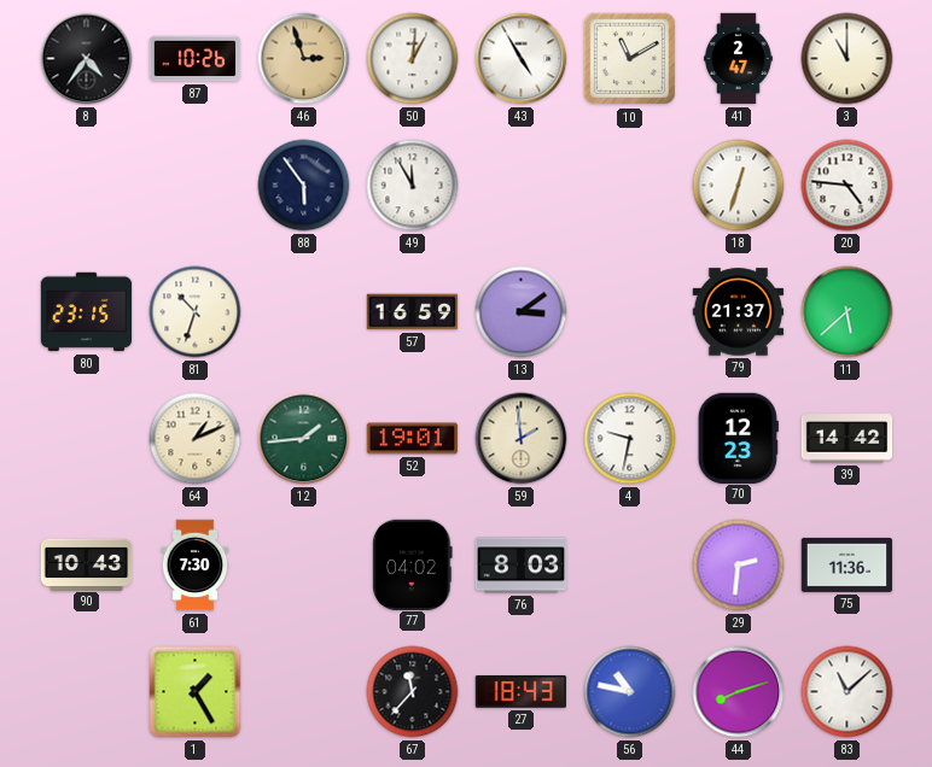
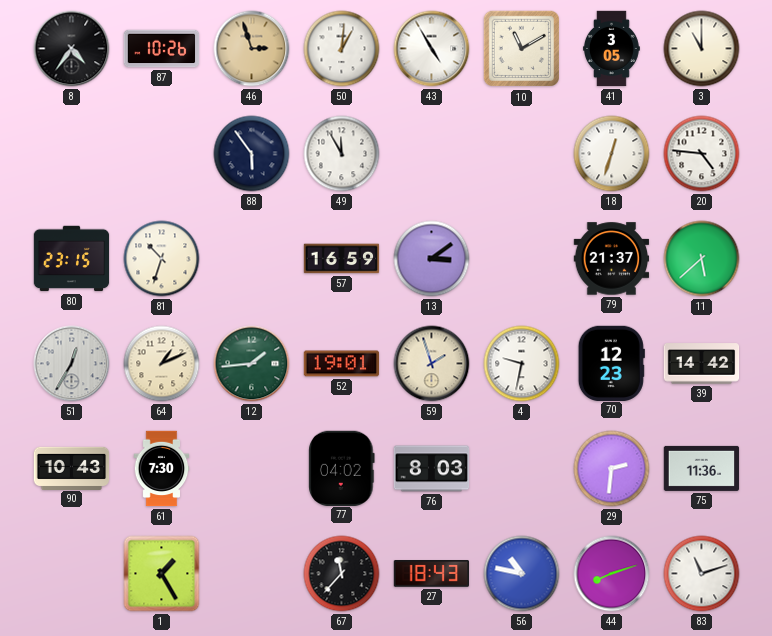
41: 2:47 -> 3:05
51: none -> 12:35
59: 1:59 -> 1:57
83: 11:08 -> 11:12
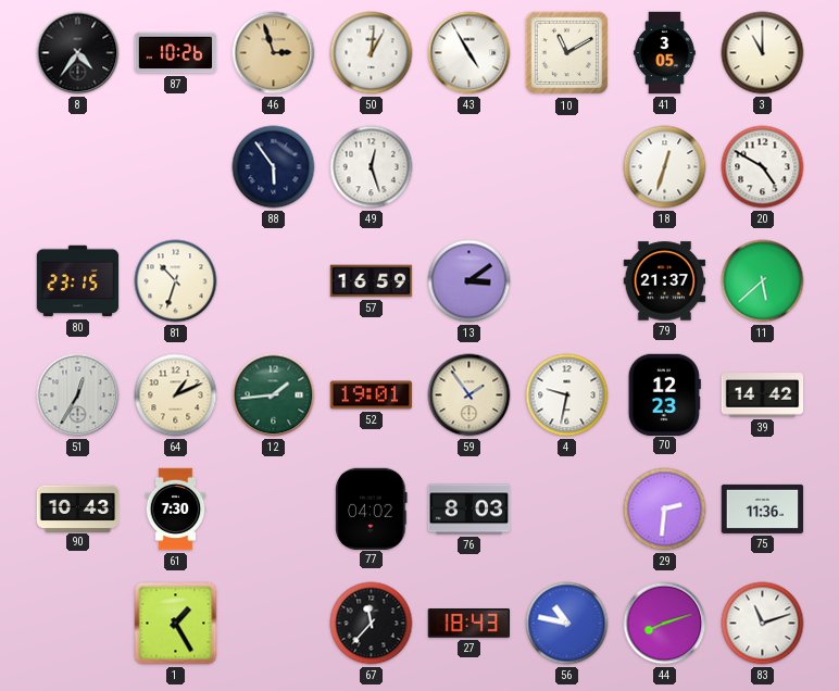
49: 11:55 -> 12:27
20: 4:46 -> 4:50
59: 1:57 -> 1:54
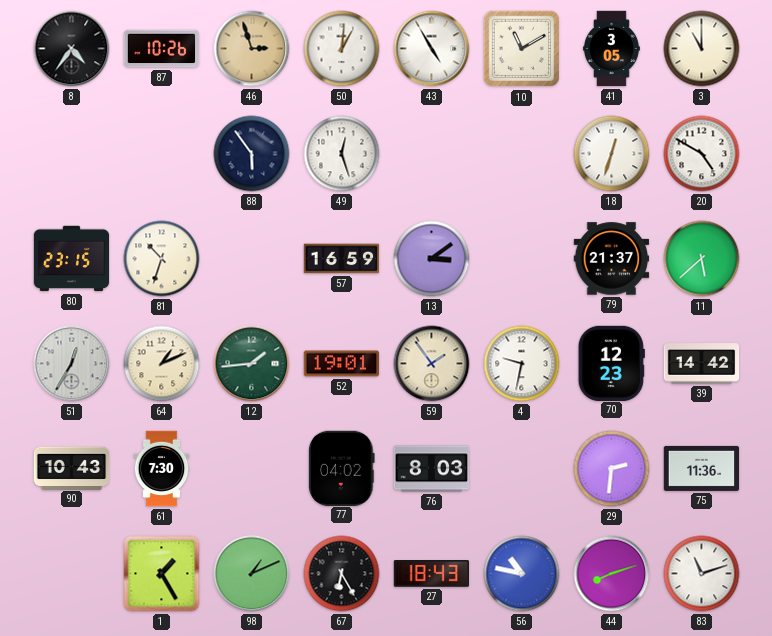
98: none -> 1:11
67: 11:37 -> 6:25
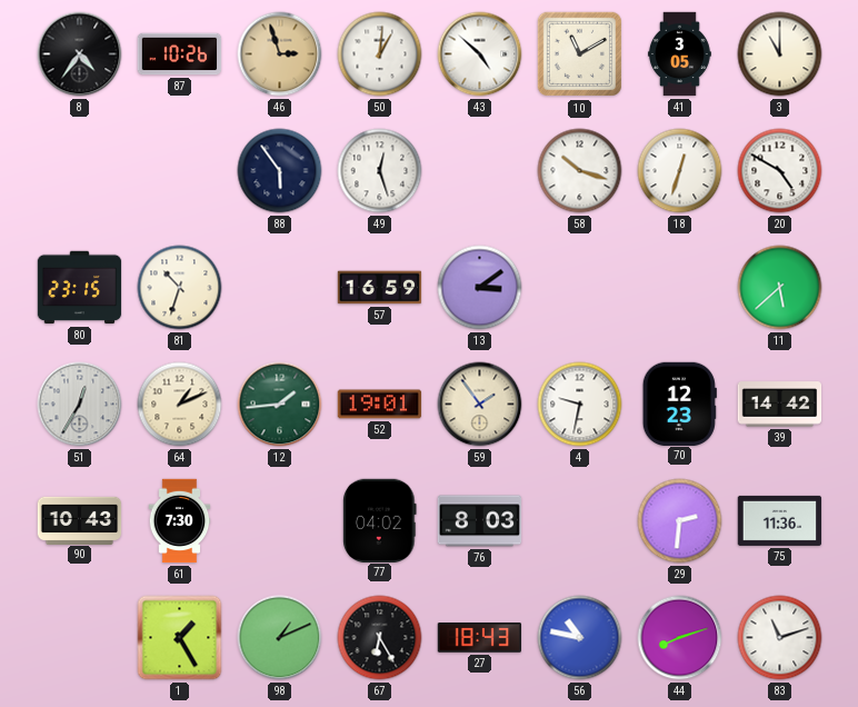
43: 4:55 -> 4:52
58: none -> 10:18
79: 21:37 -> none
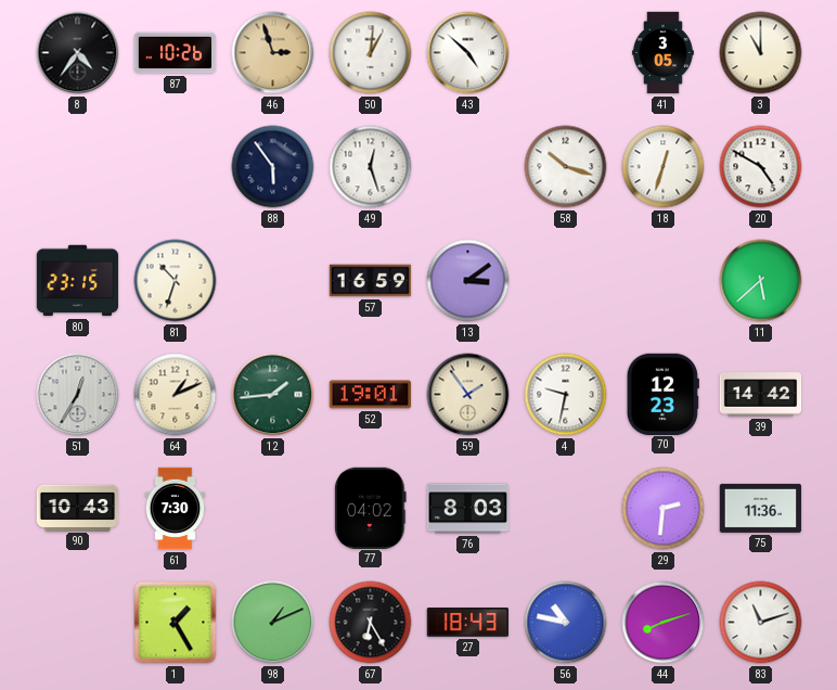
10: 11:10 -> none
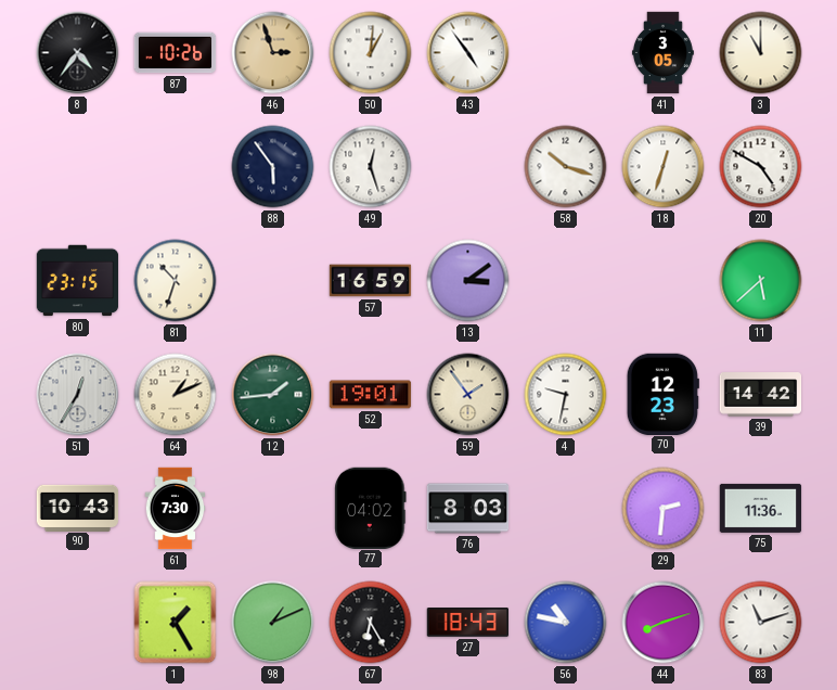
43: 4:52 -> 4:54
